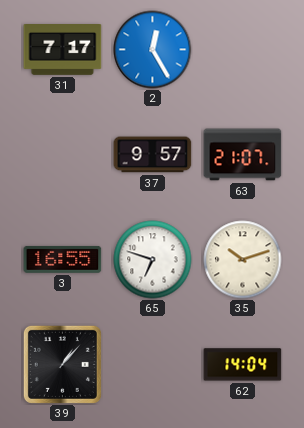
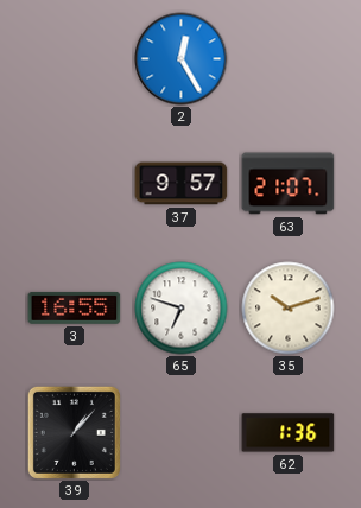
31: 7:17 -> none
62: 14:04 -> 1:36
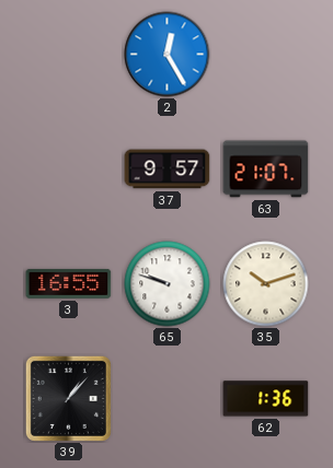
65: 6:48 -> 9:48
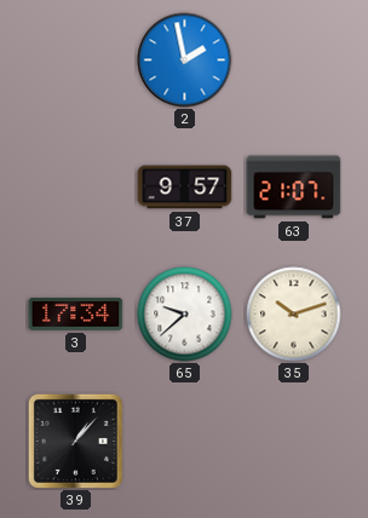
2: 12:25 -> 1:58
3: 16:55 -> 17:34
65: 9:48 -> 9:38
62: 1:36 -> none
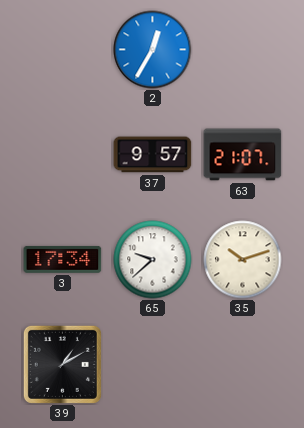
2: 1:58 -> 12:35
39: 1:07 -> 1:10
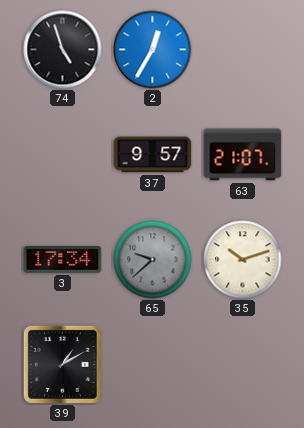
74: none -> 4:57
65 dial: white -> grey
